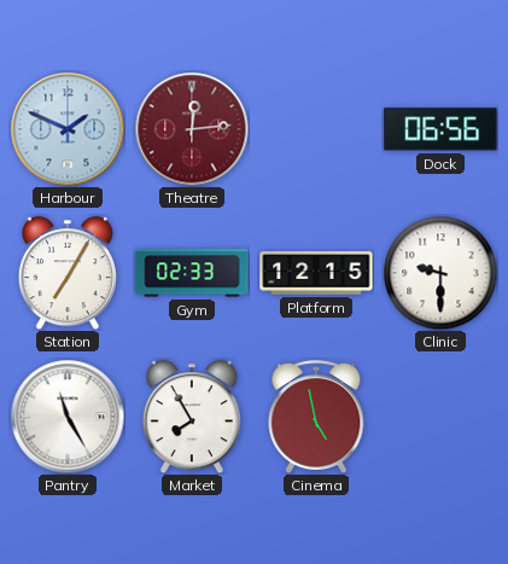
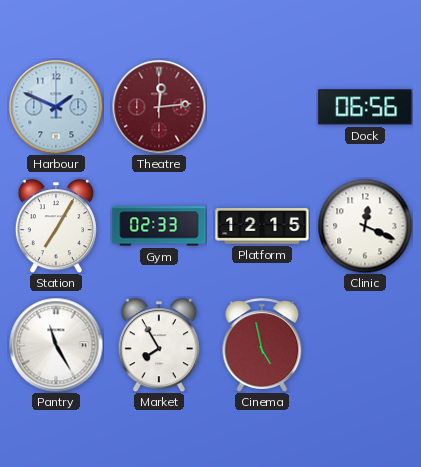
Clinic: 9:30 -> 12:19
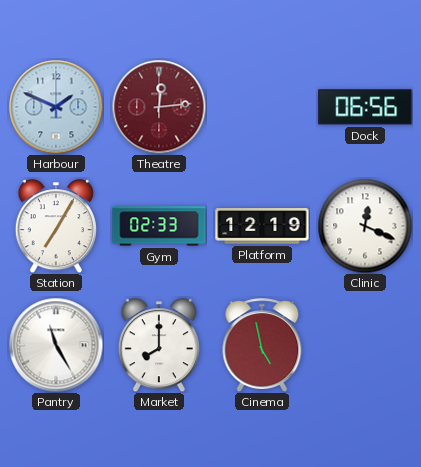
Platform: 12:15 -> 12:19
Market: 7:55 -> 8:00
